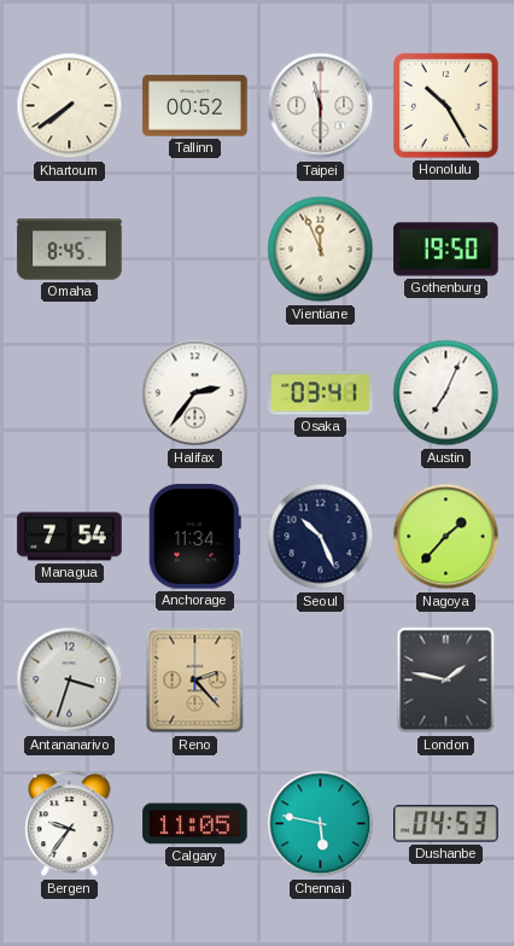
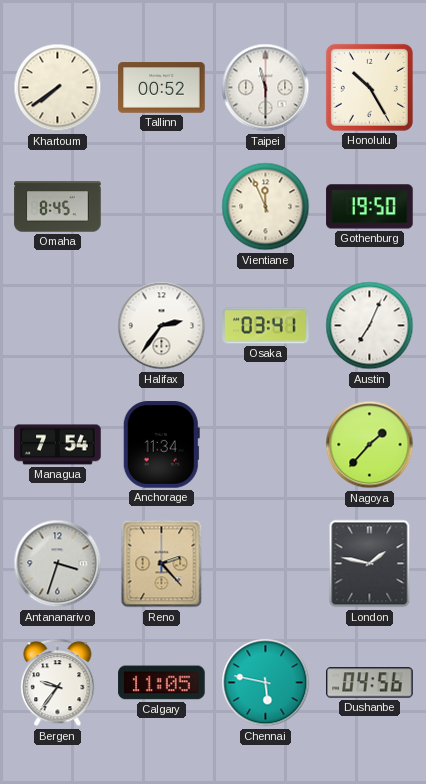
Seoul: 10:26 -> none
Dushanbe: 04:53 -> 04:56
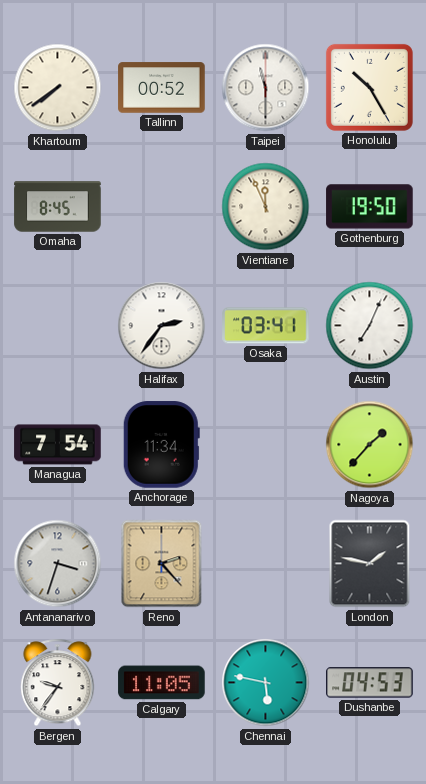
Dushanbe: 04:56 -> 04:53
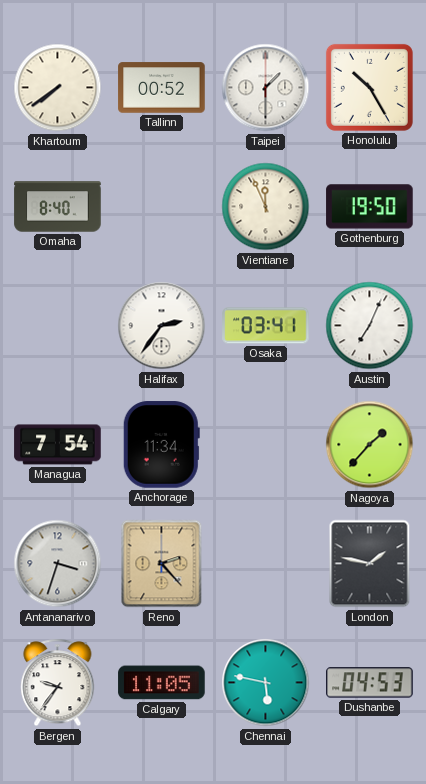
Taipei: 11:30 -> 1:30
Omaha: 8:45 -> 8:40
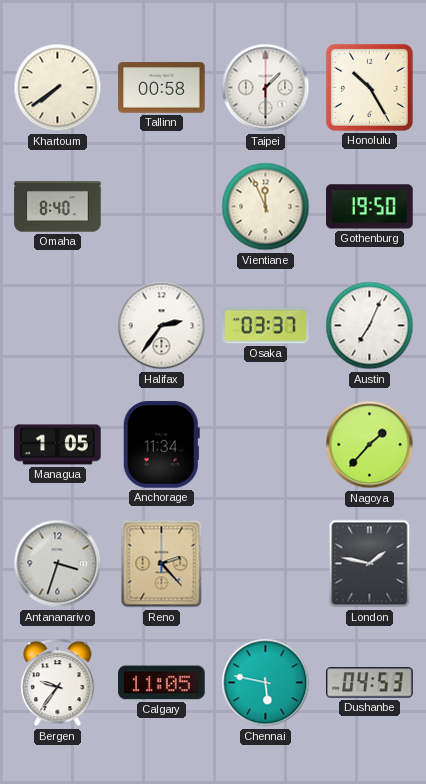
Tallinn: 00:52 -> 00:58
Osaka: 03:41 -> 03:37
Managua: 7:54 -> 1:05
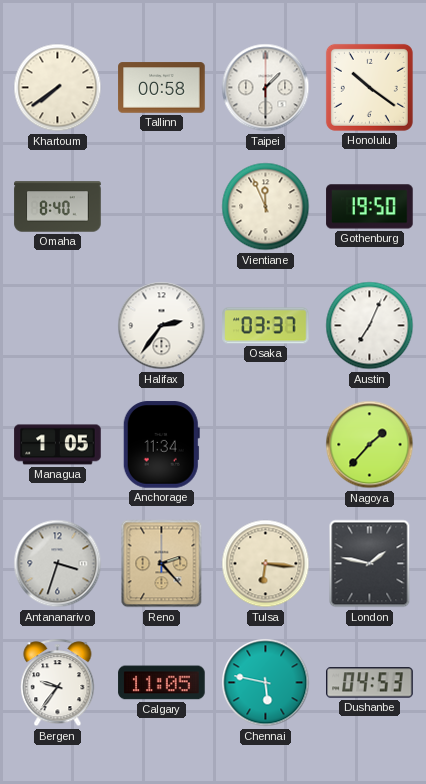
Honolulu: 10:25 -> 10:21
Tulsa: none -> 6:16
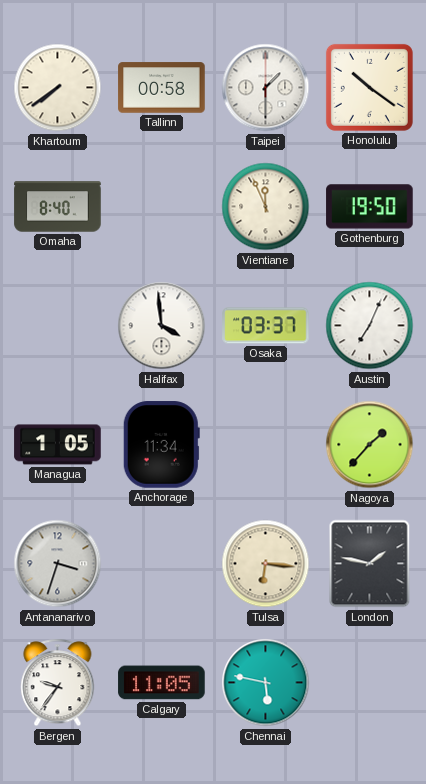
Halifax: 2:36 -> 3:59
Reno: 2:23 -> none
Dushanbe: 04:53 -> none
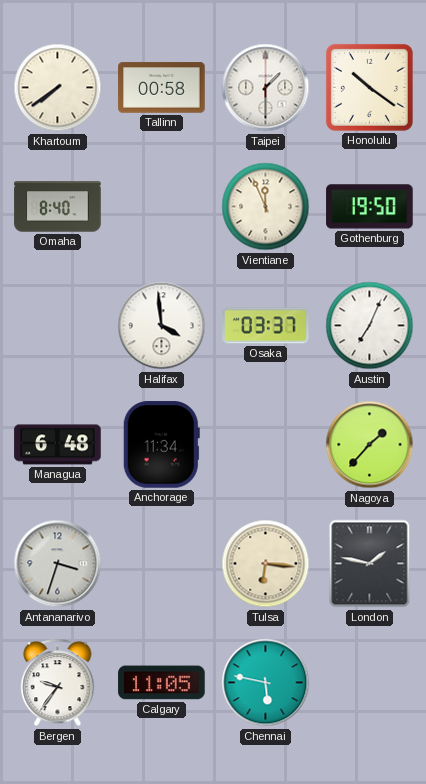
Managua: 1:05 -> 6:48
